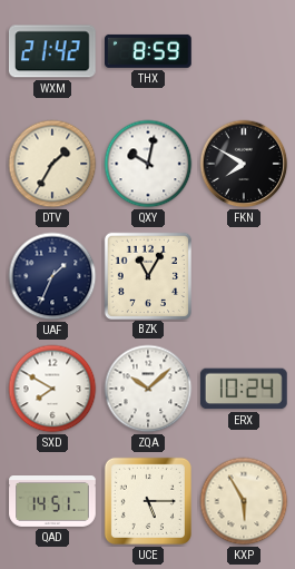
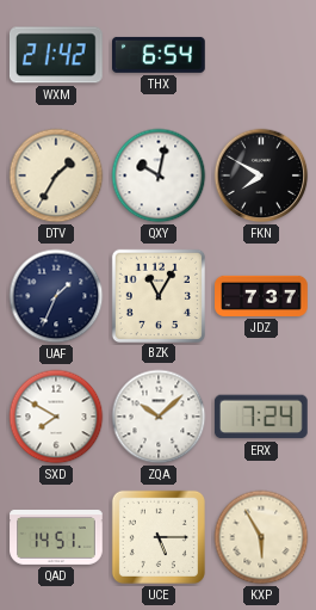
THX: 8:59 -> 6:54
JDZ: none -> 7:37
ERX: 10:24 -> 7:24
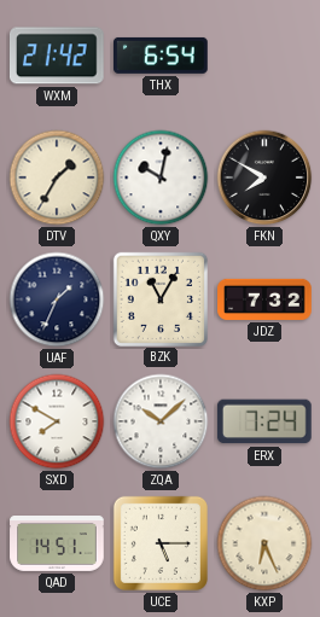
JDZ: 7:37 -> 7:32
KXP: 5:55 -> 6:26
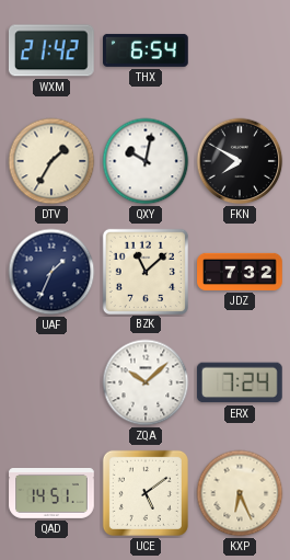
BZK: 11:05 -> 11:08
SXD: 7:50 -> none
UCE: 5:15 -> 5:09
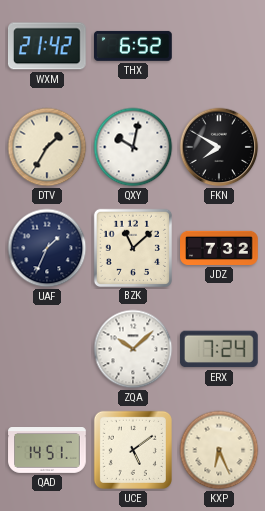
THX: 6:54 -> 6:52
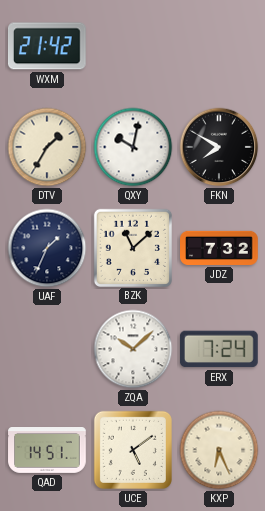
THX: 6:52 -> none
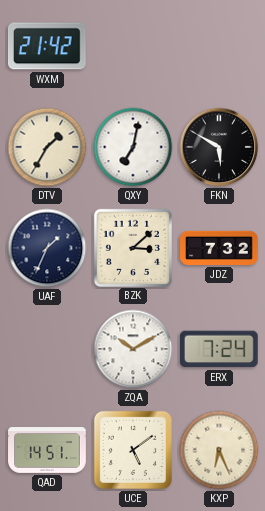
QXY: 10:02 -> 7:02
FKN: 7:50 -> 5:50
BZK: 11:08 -> 3:08
ZQA: 10:08 -> 10:10
